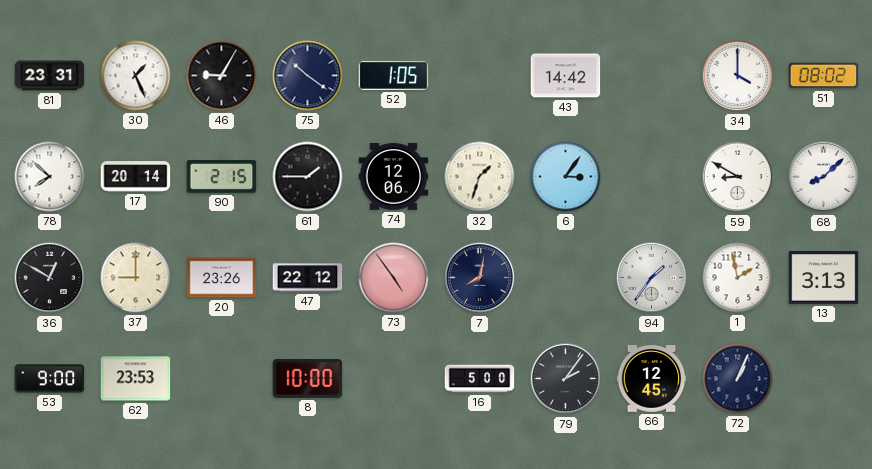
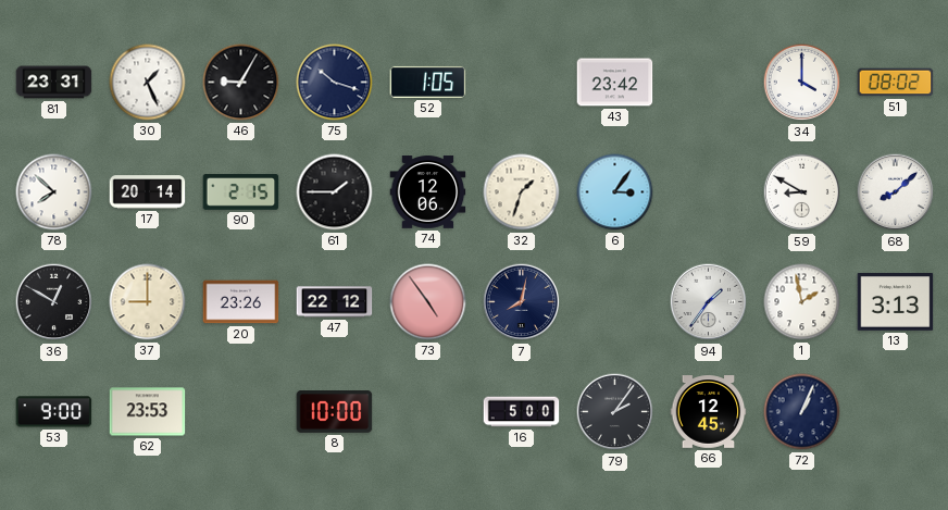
75: 10:21 -> 10:18
43: 14:42 -> 23:42
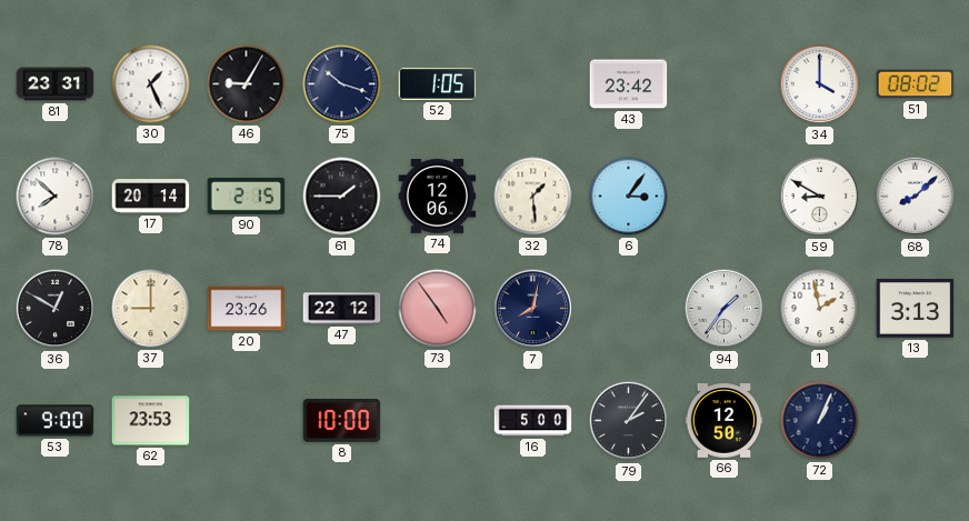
32: 1:33 -> 1:29
66: 12:45 -> 12:50
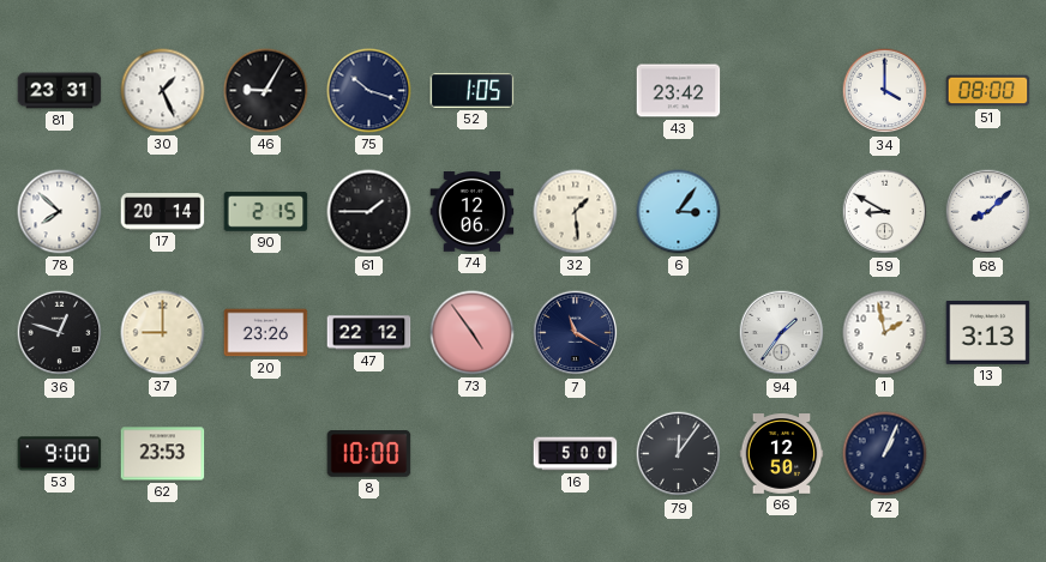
51: 08:02 -> 08:00
36: 12:50 -> 12:48
7: 8:02 -> 11:20
79: 2:06 -> 12:06
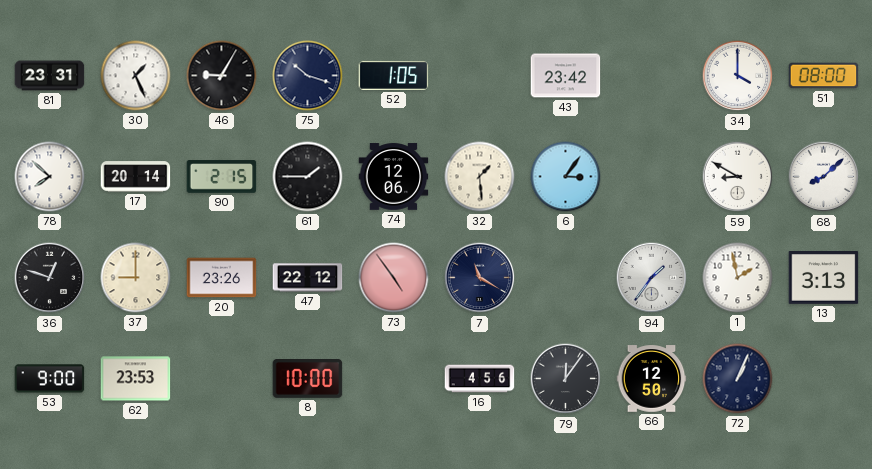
16: 5:00 -> 4:56
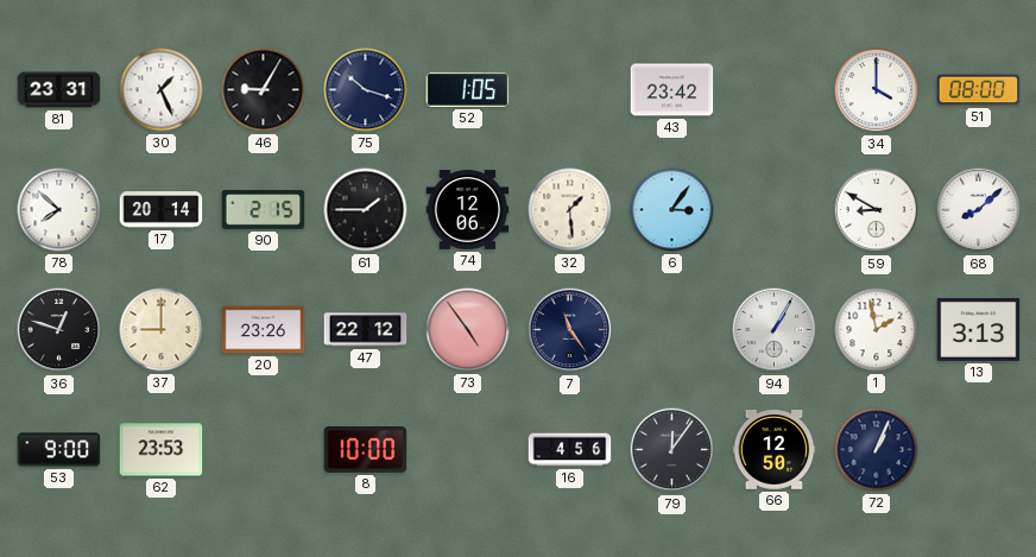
7: 11:20 -> 11:24
94: 1:36 -> 1:05
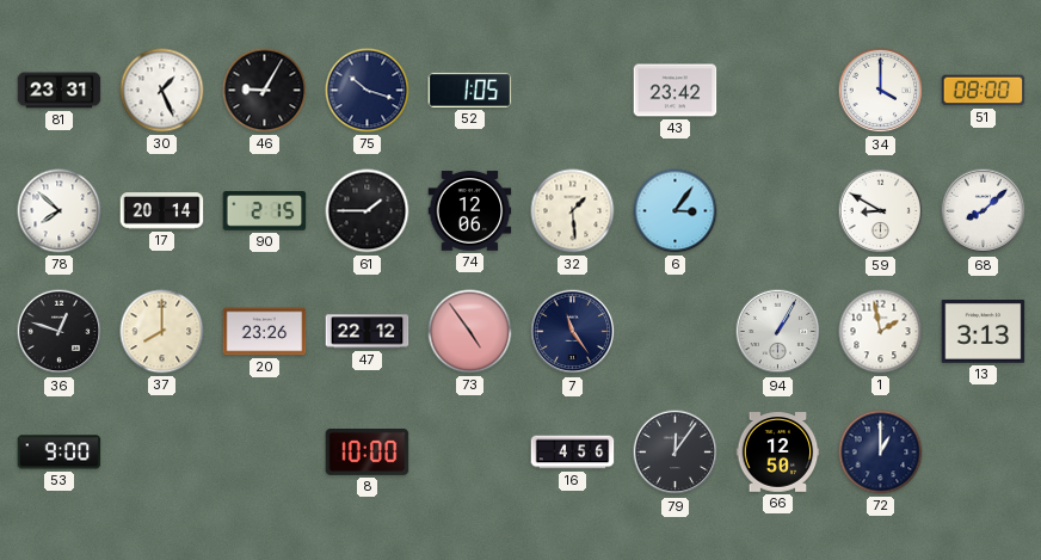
37: 9:00 -> 8:00
62: 23:53 -> none
72: 1:04 -> 1:00
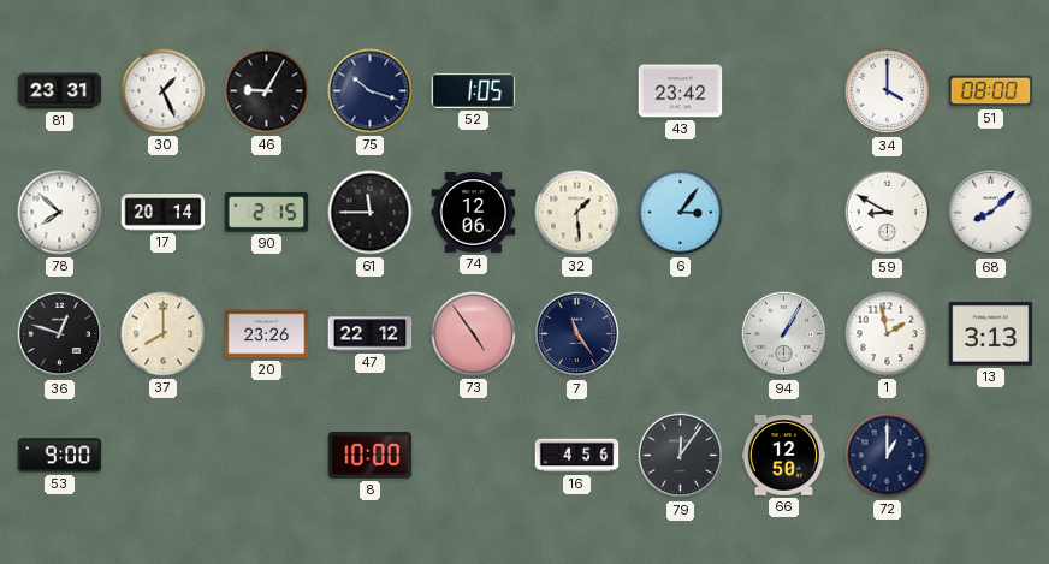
61: 1:45 -> 11:45
